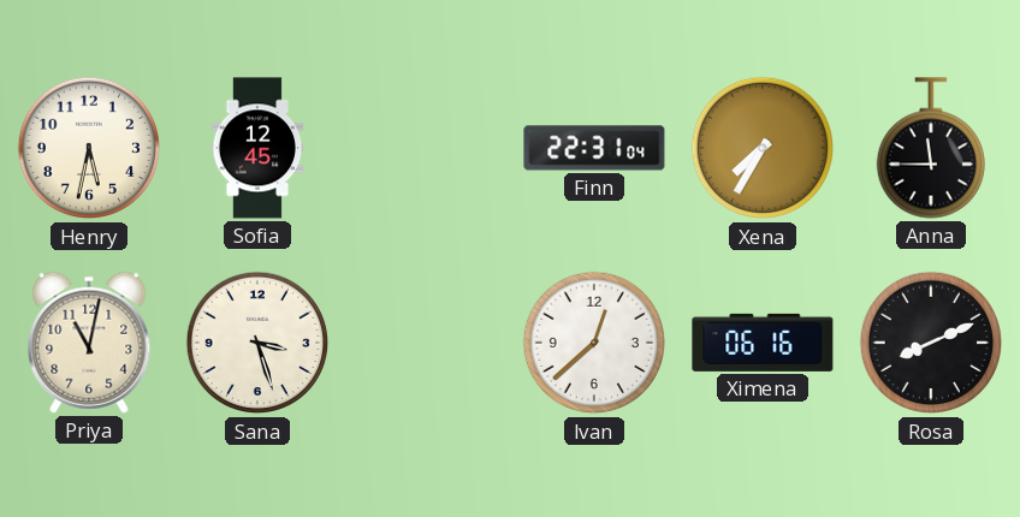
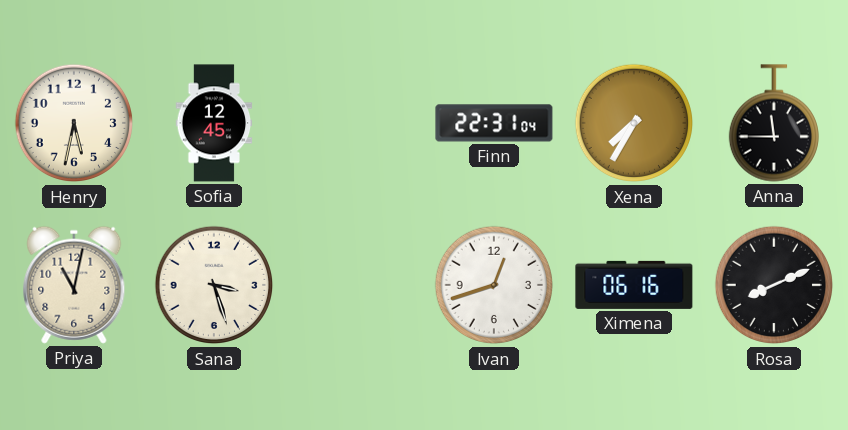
Ivan: 12:38 -> 12:42
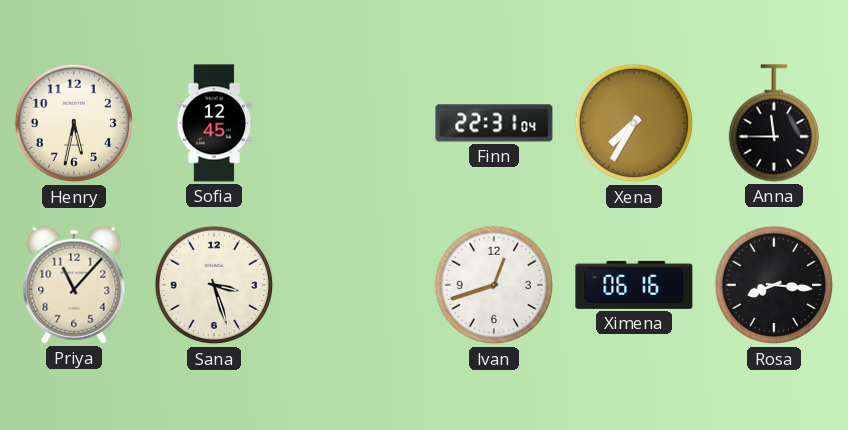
Priya: 11:02 -> 11:07
Rosa: 8:11 -> 8:16
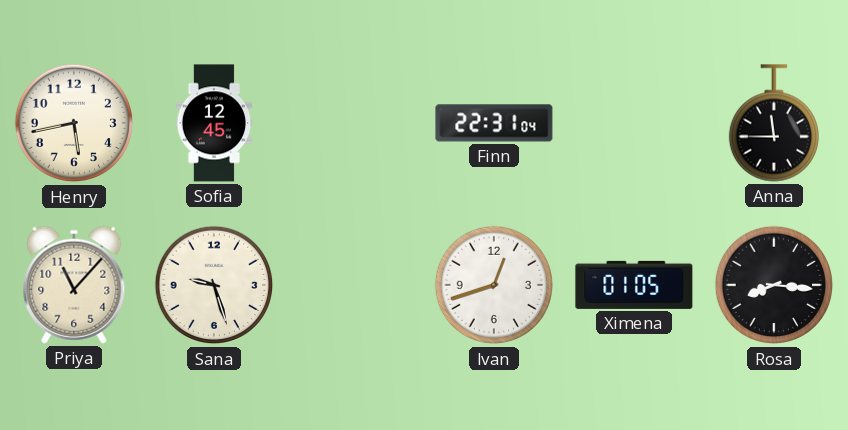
Henry: 5:32 -> 5:43
Xena: 7:35 -> none
Sana: 3:27 -> 9:27
Ximena: 06:16 -> 01:05
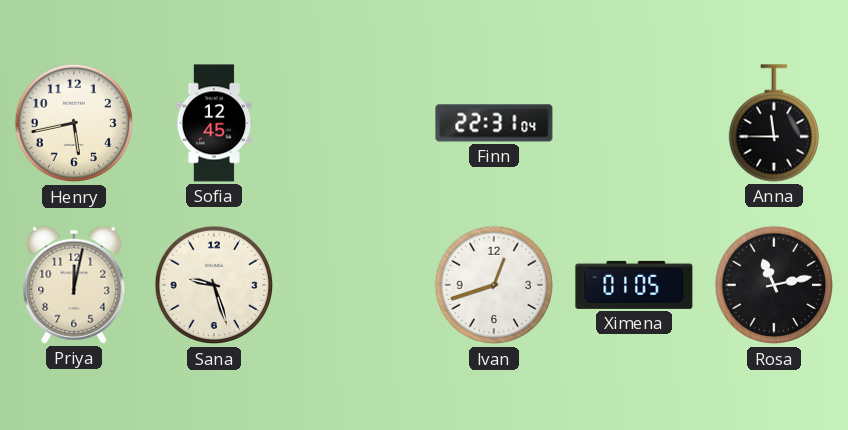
Priya: 11:07 -> 12:02
Rosa: 8:16 -> 11:13
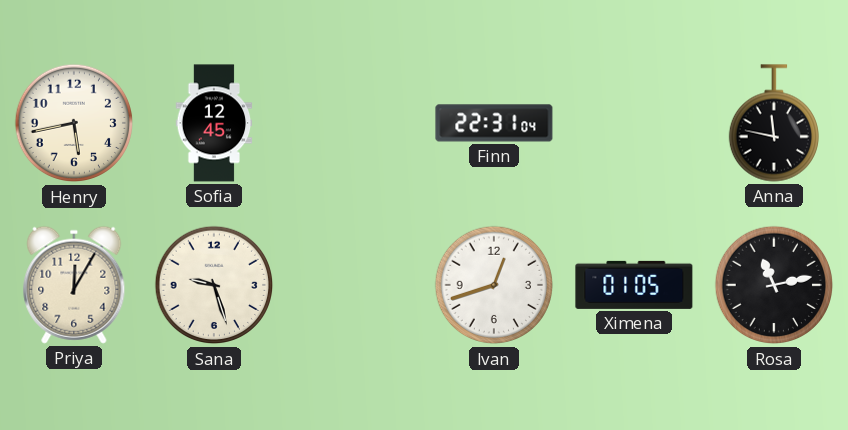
Anna: 11:45 -> 11:47
Priya: 12:02 -> 12:05
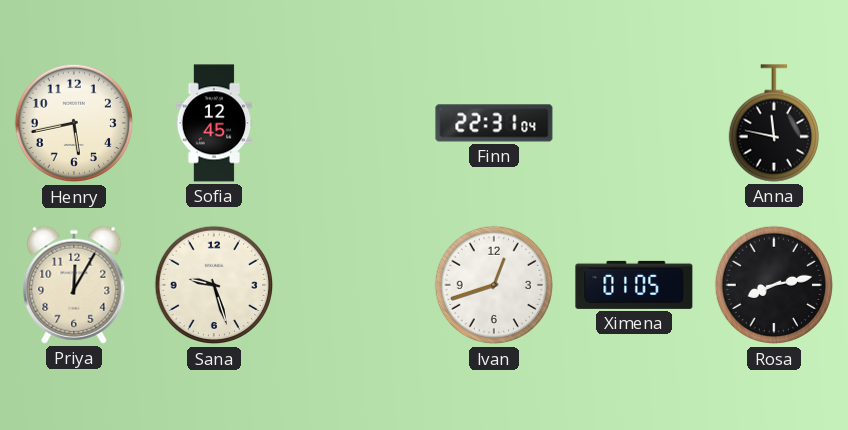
Rosa: 11:13 -> 8:13
